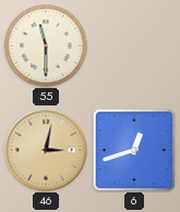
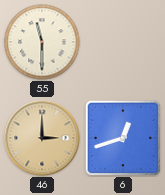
46: 3:02 -> 3:00
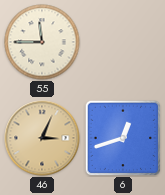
55: 11:30 -> 11:45
46: 3:00 -> 3:04
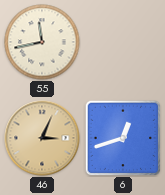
55: 11:45 -> 11:43
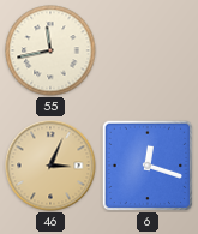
6: 12:42 -> 12:18
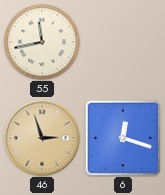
46: 3:04 -> 2:57
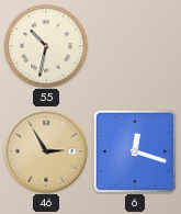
55: 11:43 -> 10:32
46: 2:57 -> 2:55
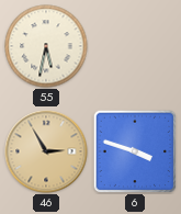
55: 10:32 -> 5:32
6: 12:18 -> 3:48
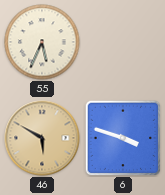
55: 5:32 -> 5:34
46: 2:55 -> 5:50
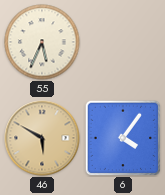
6: 3:48 -> 4:06
